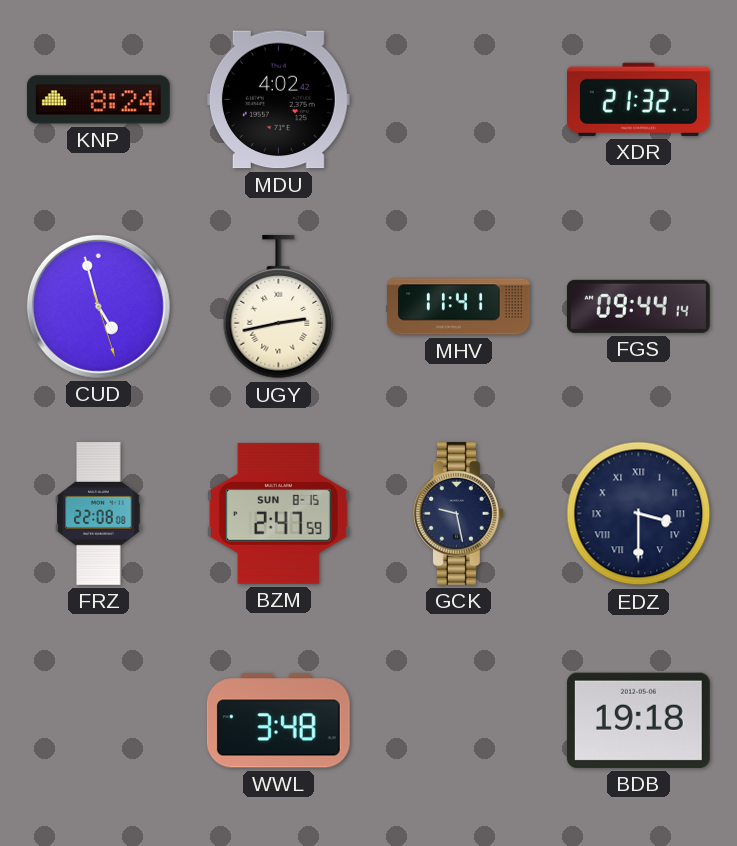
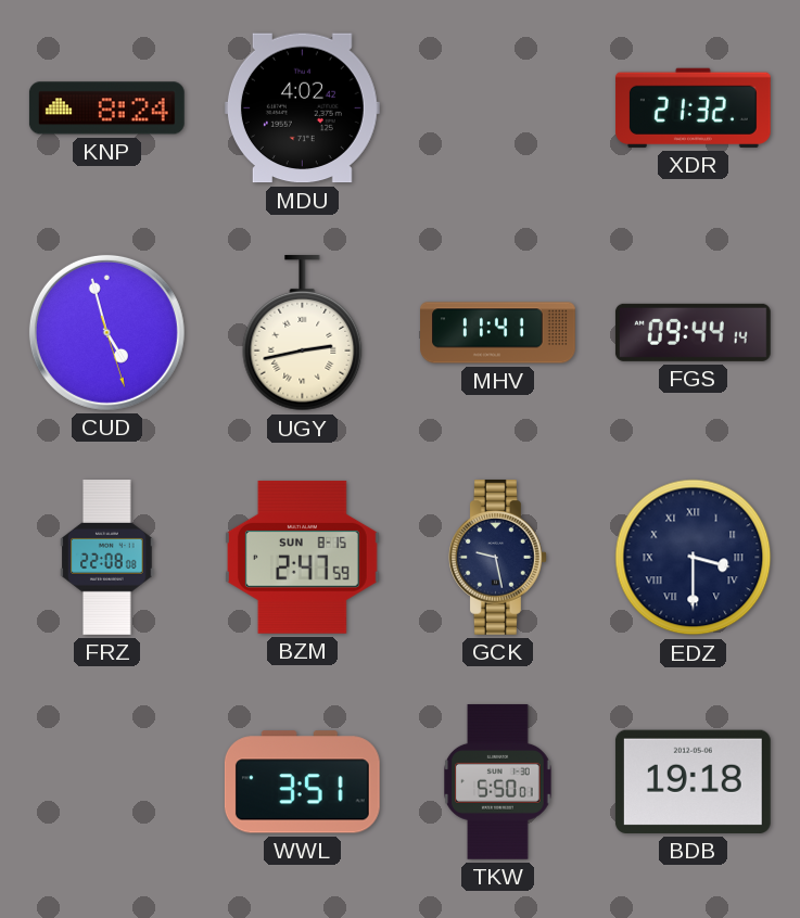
WWL: 3:48 -> 3:51
TKW: none -> 5:50
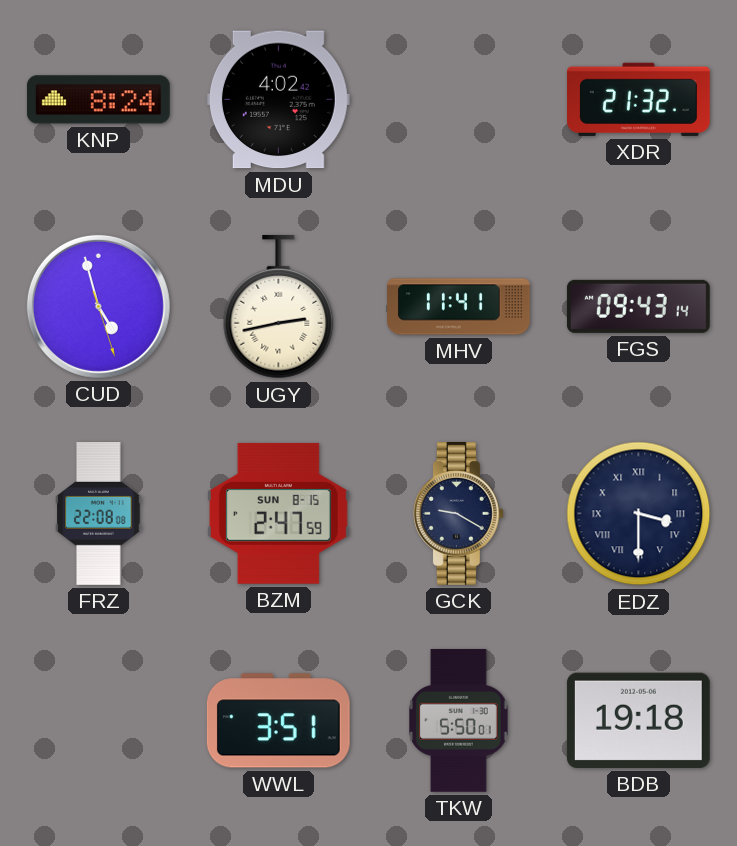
FGS: 09:44 -> 09:43
GCK: 9:28 -> 9:20
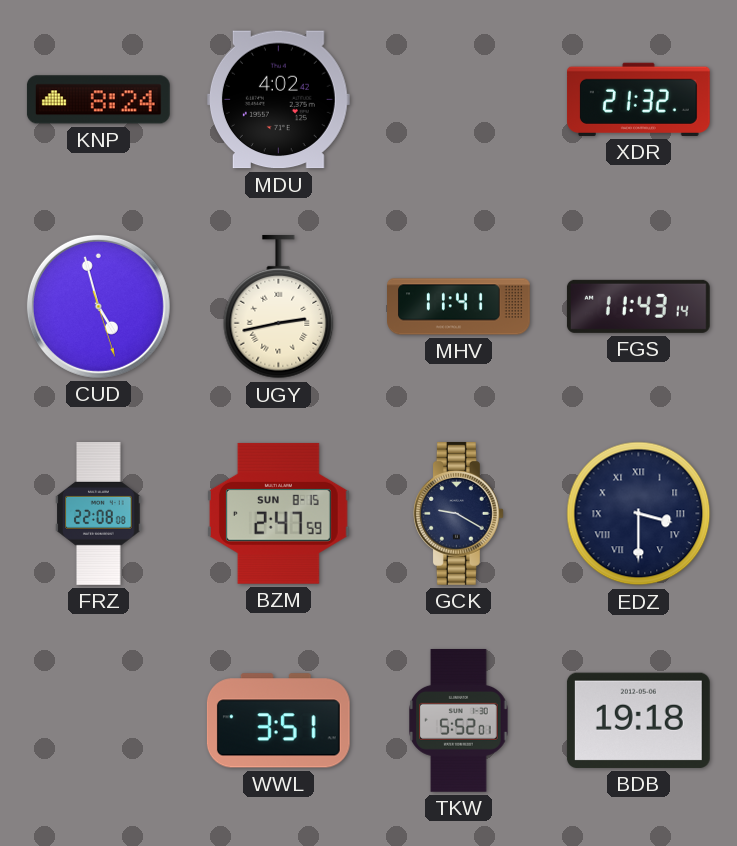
FGS: 09:43 -> 11:43
TKW: 5:50 -> 5:52
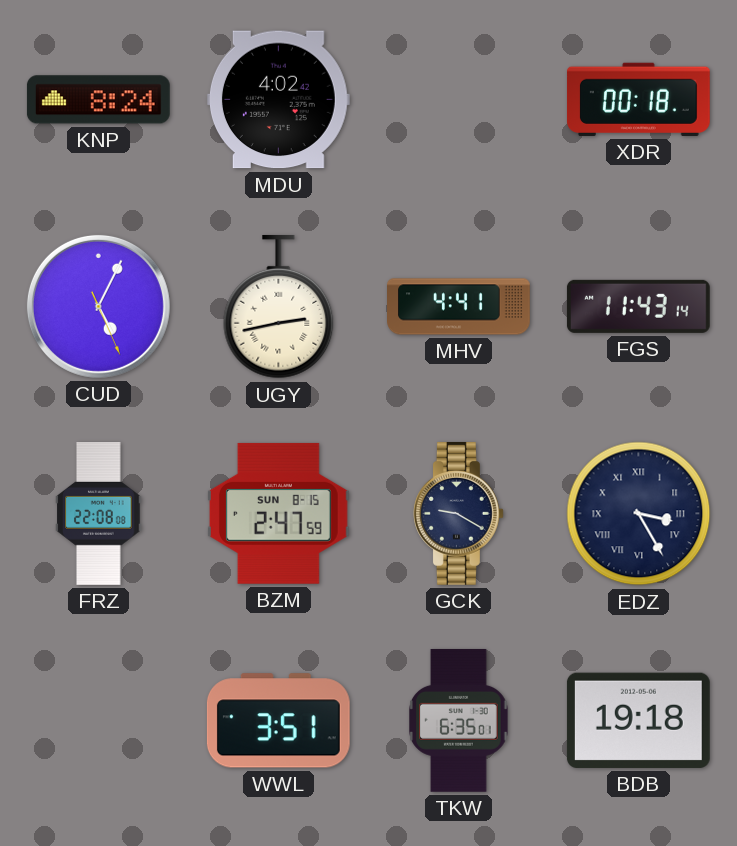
XDR: 21:32 -> 00:18
CUD: 4:57 -> 5:04
MHV: 11:41 -> 4:41
EDZ: 3:30 -> 3:25
TKW: 5:52 -> 6:35
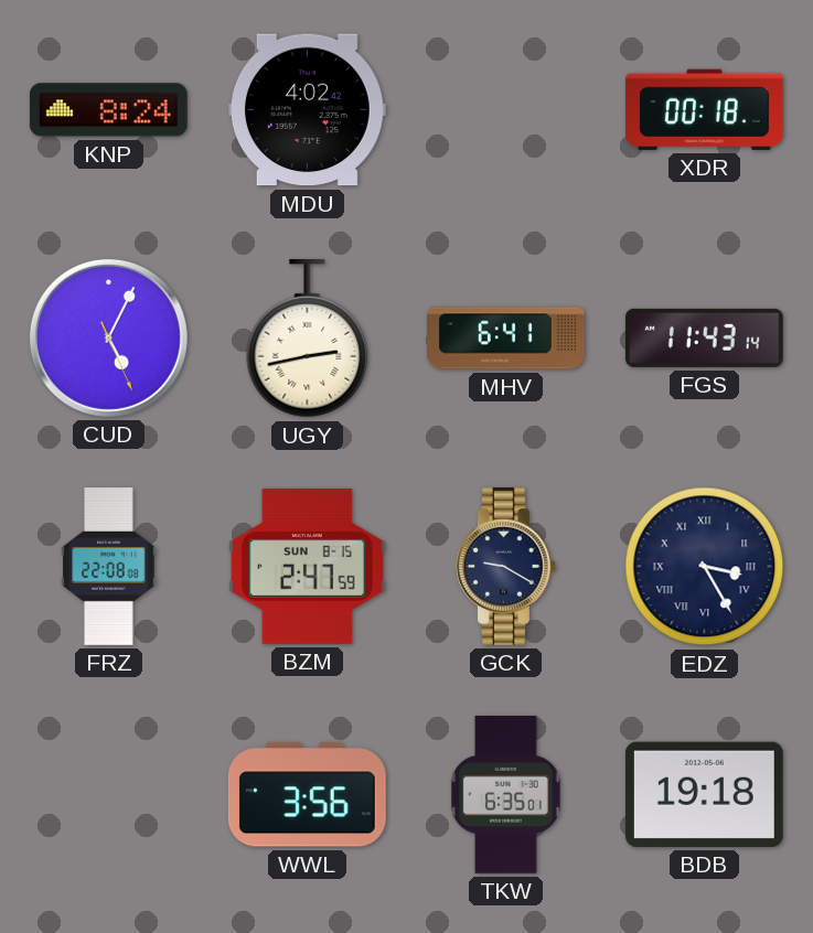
MHV: 4:41 -> 6:41
WWL: 3:51 -> 3:56
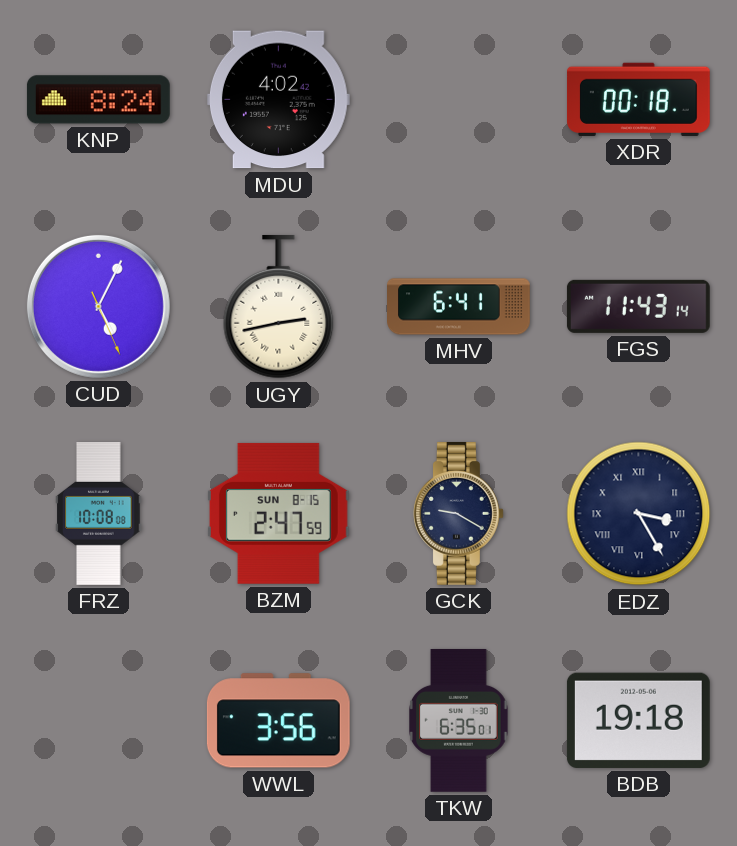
FRZ: 22:08 -> 10:08
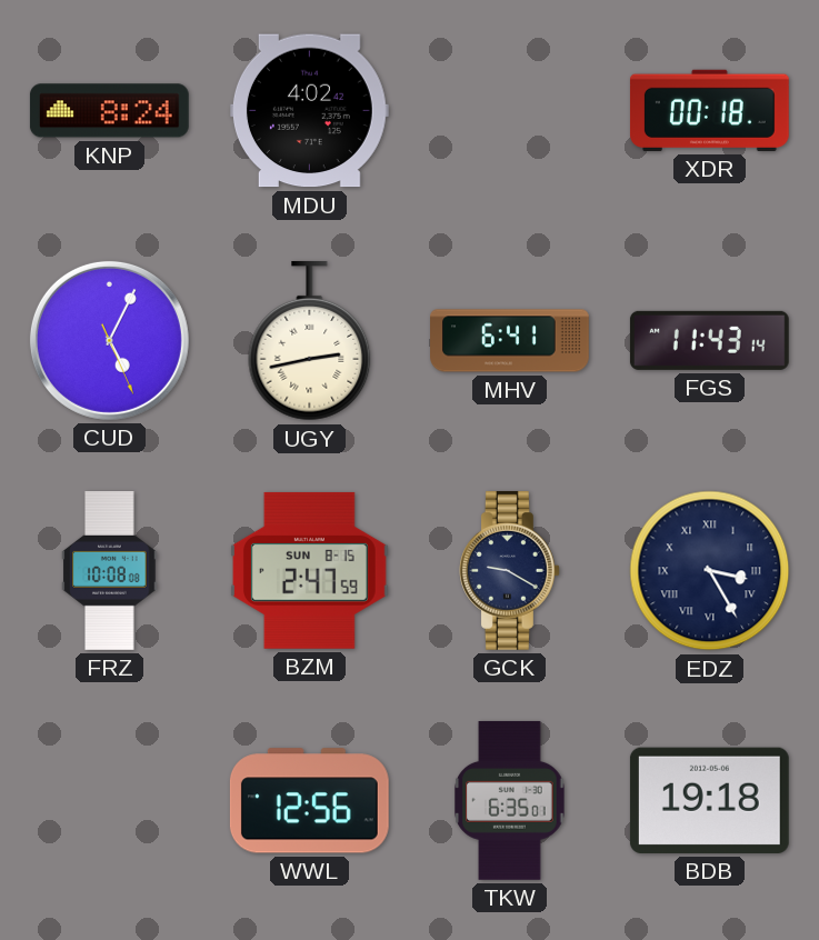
WWL: 3:56 -> 12:56
